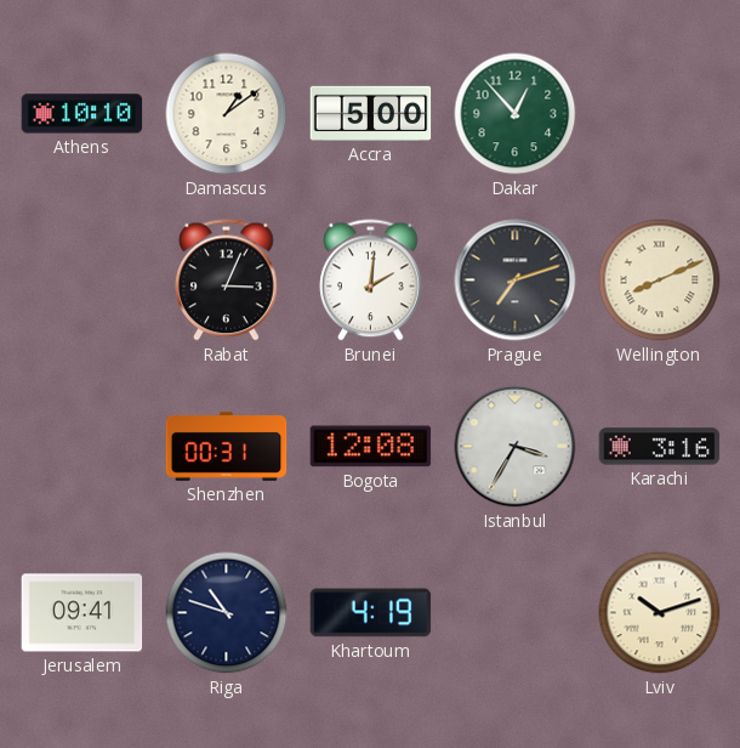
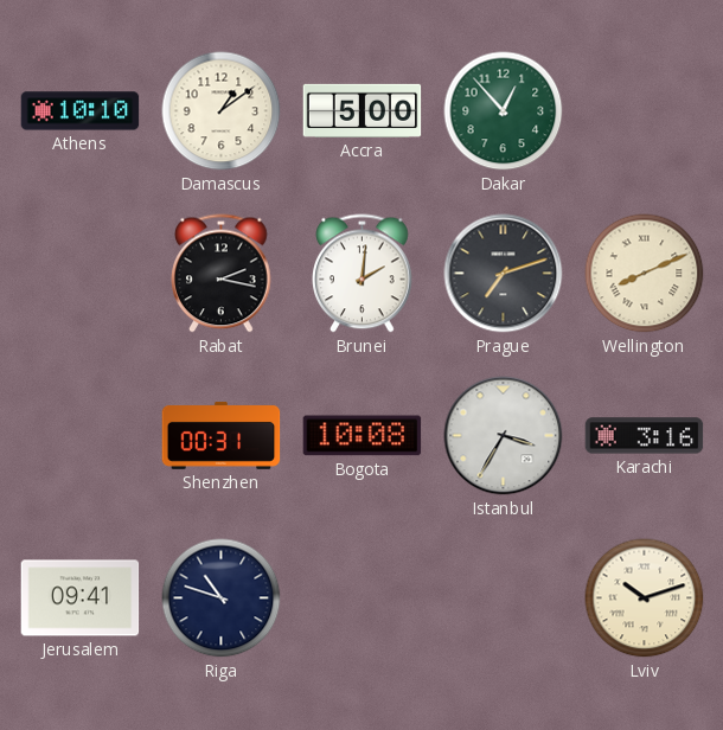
Rabat: 3:04 -> 2:17
Bogota: 12:08 -> 10:08
Khartoum: 4:19 -> none
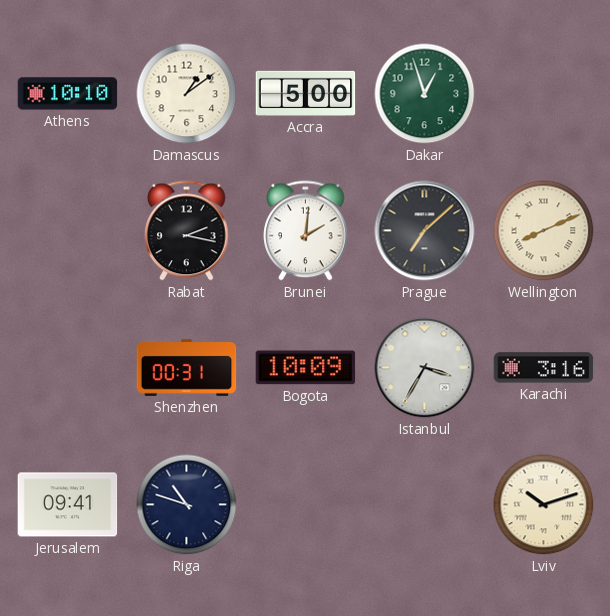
Dakar: 12:53 -> 12:57
Prague: 7:12 -> 7:08
Bogota: 10:08 -> 10:09
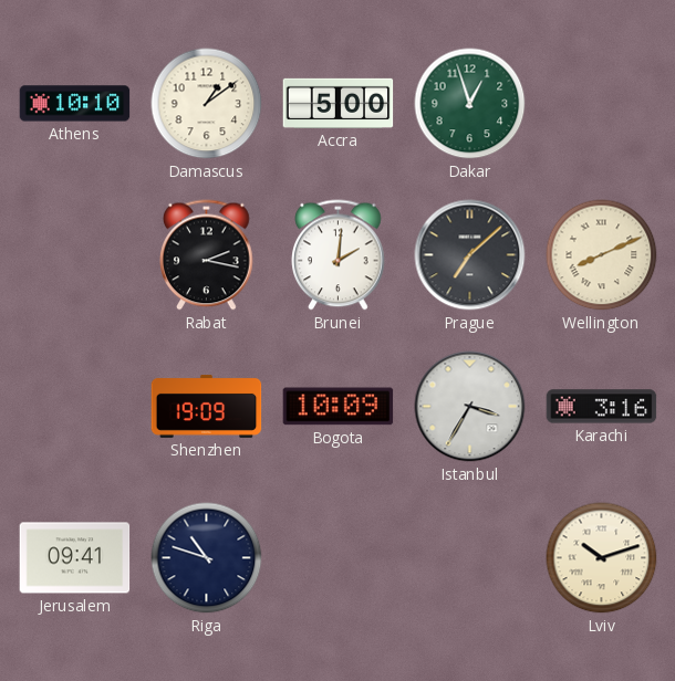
Shenzhen: 00:31 -> 19:09
